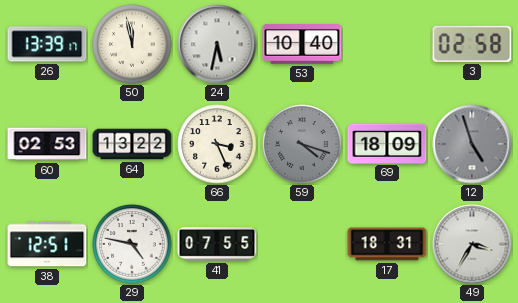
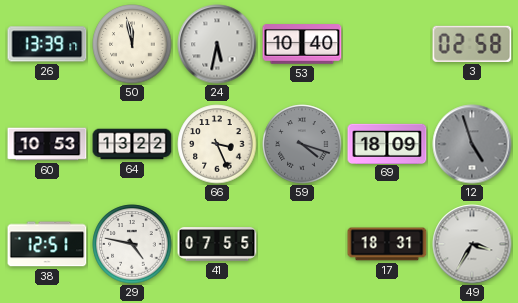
60: 02:53 -> 10:53
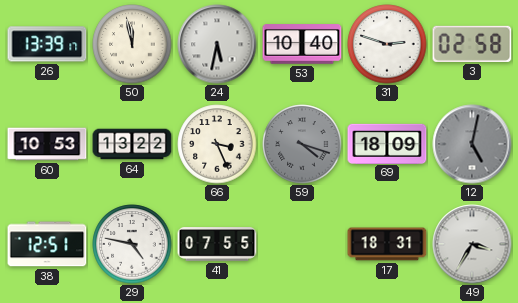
31: none -> 2:48
12: 4:57 -> 5:02
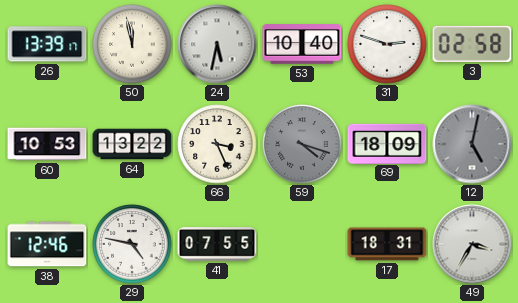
38: 12:51 -> 12:46
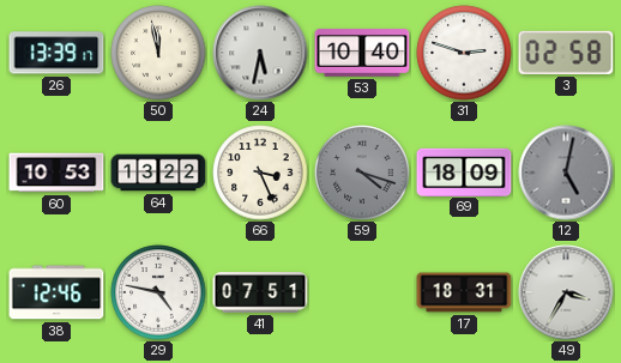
41: 07:55 -> 07:51
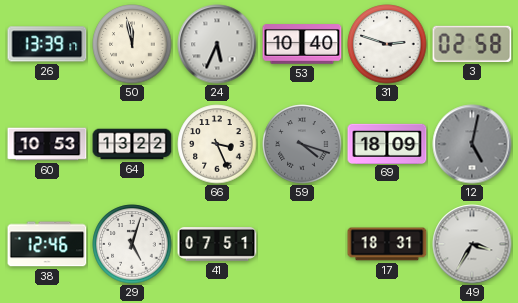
24: 5:32 -> 5:34
29: 4:47 -> 5:03
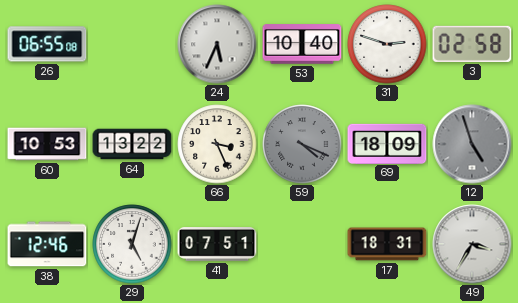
26: 13:39 -> 06:55
50: 11:58 -> none
59: 4:18 -> 4:19
12: 5:02 -> 4:57
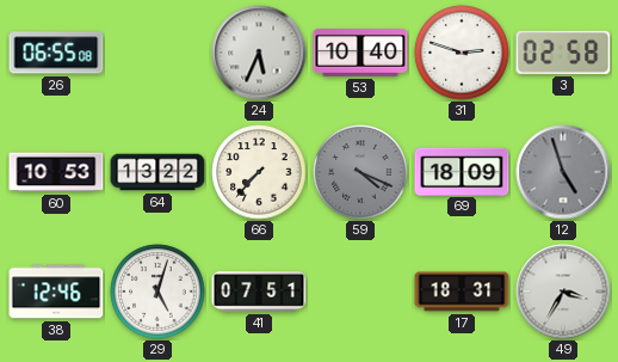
66: 3:26 -> 7:37
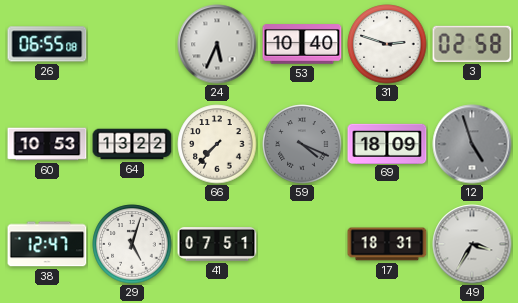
38: 12:46 -> 12:47
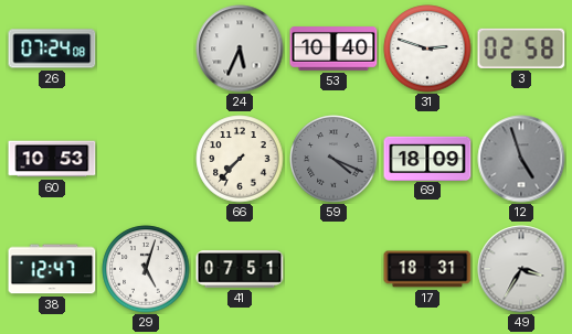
26: 06:55 -> 07:24
64: 13:22 -> none
